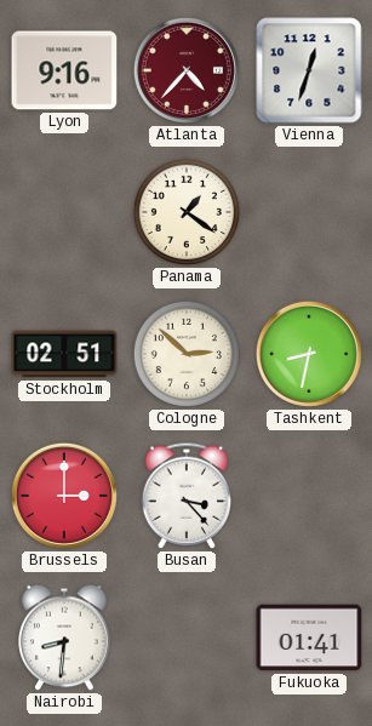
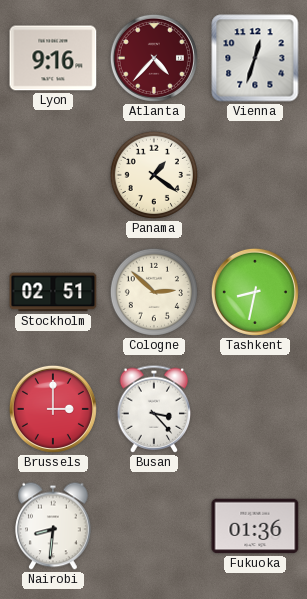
Fukuoka: 01:41 -> 01:36
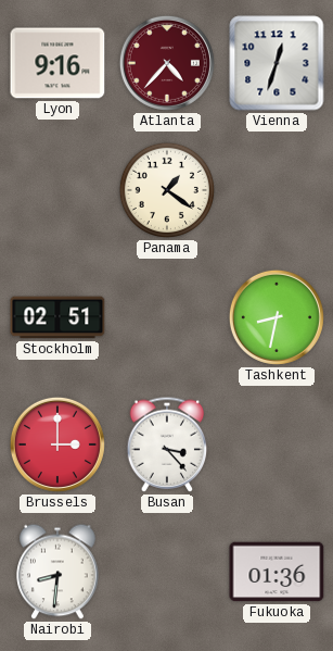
Cologne: 2:52 -> none
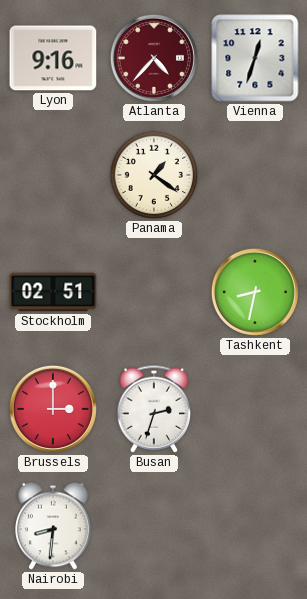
Busan: 3:23 -> 2:33
Fukuoka: 01:36 -> none
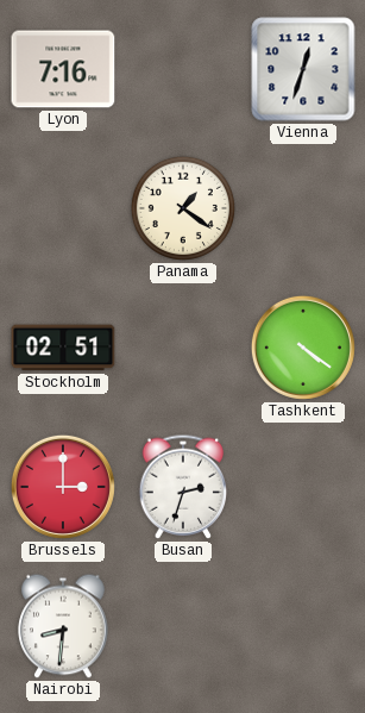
Lyon: 9:16 -> 7:16
Atlanta: 4:37 -> none
Tashkent: 8:32 -> 4:21
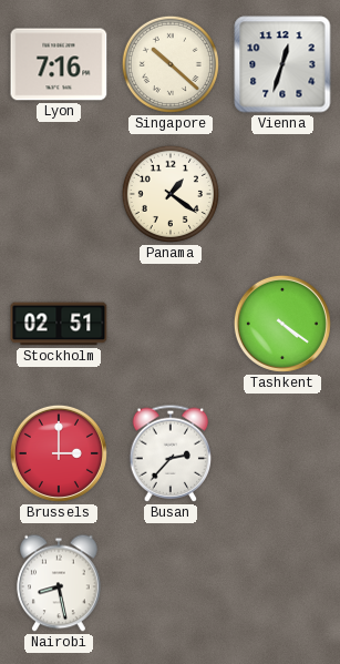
Singapore: none -> 10:22
Busan: 2:33 -> 2:37
Nairobi: 8:31 -> 8:28
